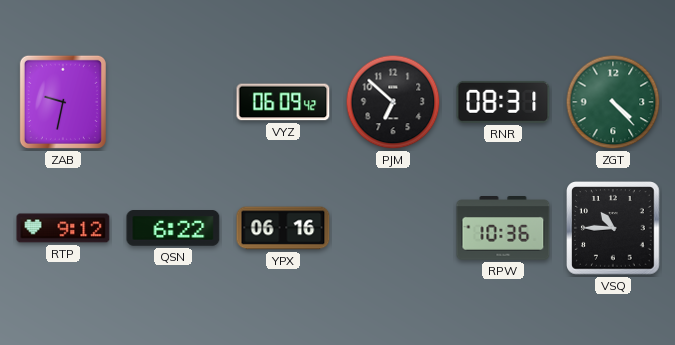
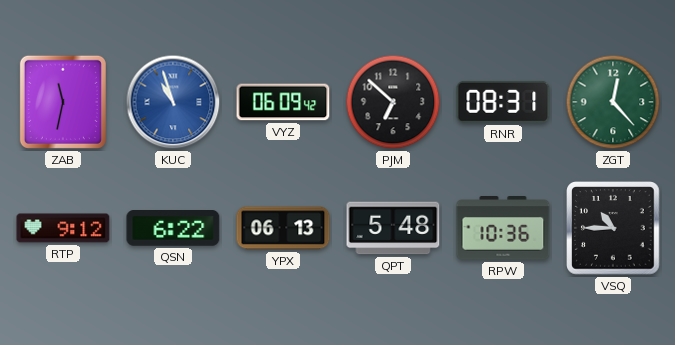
ZAB: 9:32 -> 11:32
KUC: none -> 10:57
ZGT: 4:23 -> 12:23
YPX: 06:16 -> 06:13
QPT: none -> 5:48
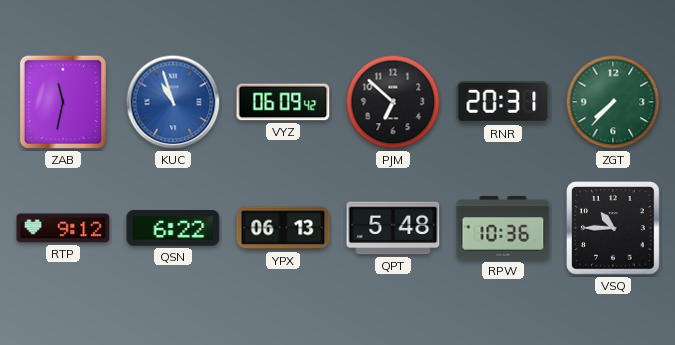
RNR: 08:31 -> 20:31
ZGT: 12:23 -> 7:37
